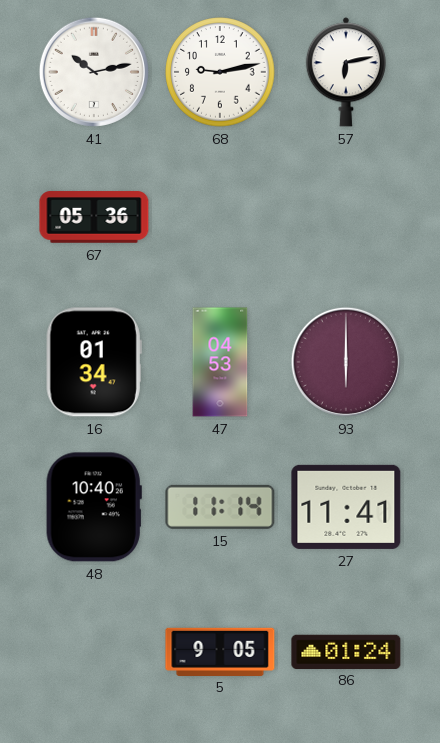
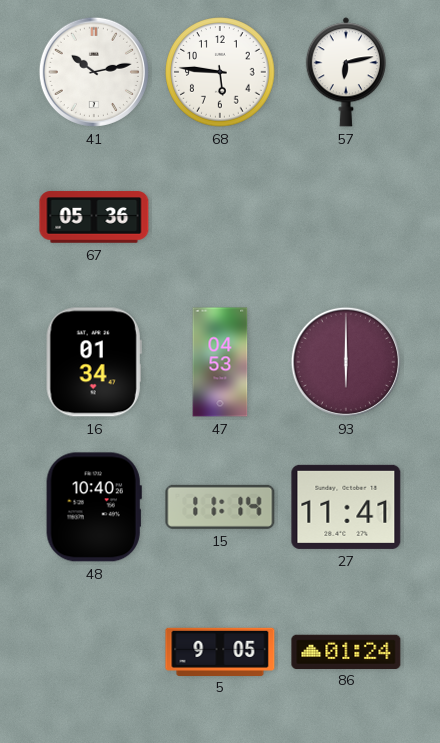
68: 9:13 -> 5:46
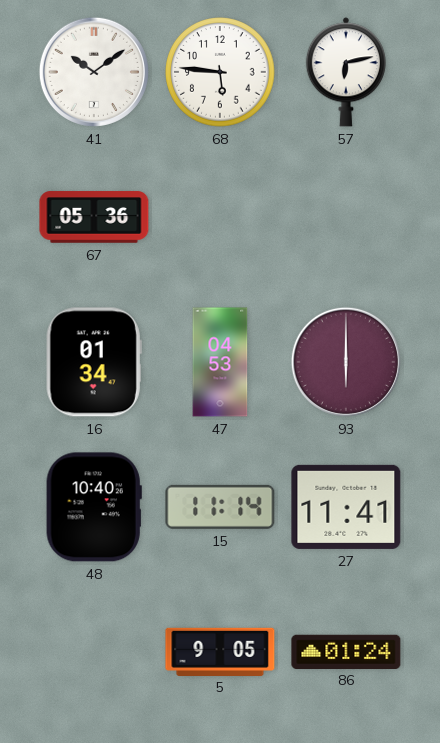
41: 10:13 -> 10:09
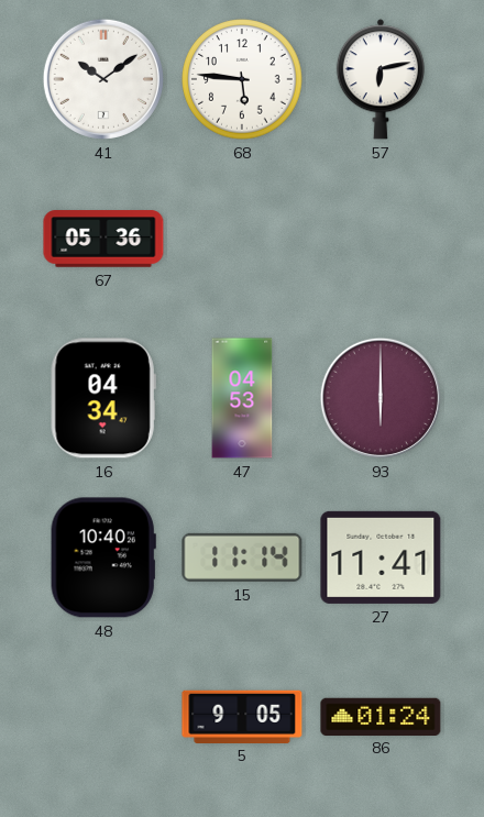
16: 01:34 -> 04:34
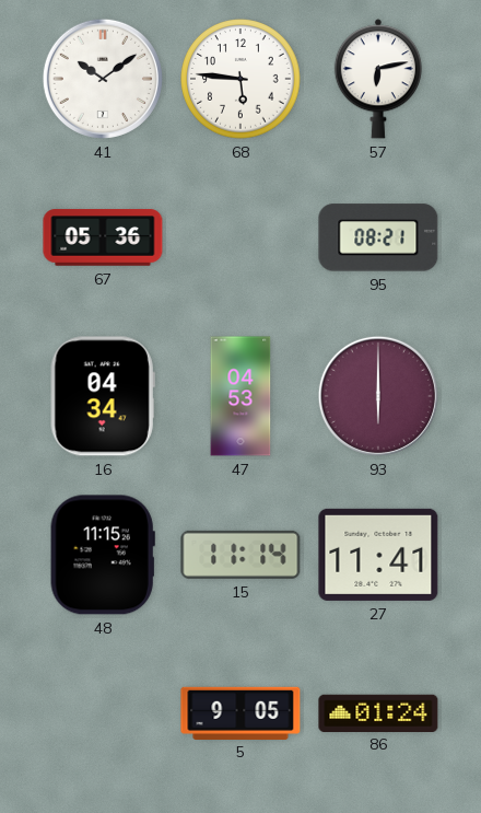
95: none -> 08:21
48: 10:40 -> 11:15
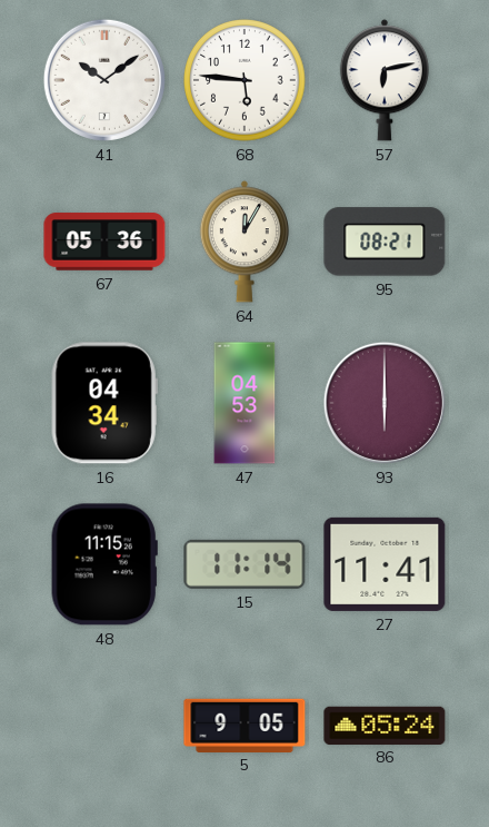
64: none -> 12:05
86: 01:24 -> 05:24
